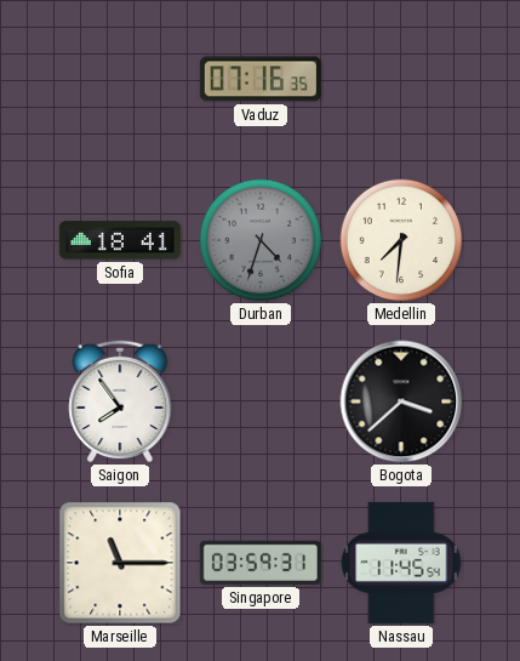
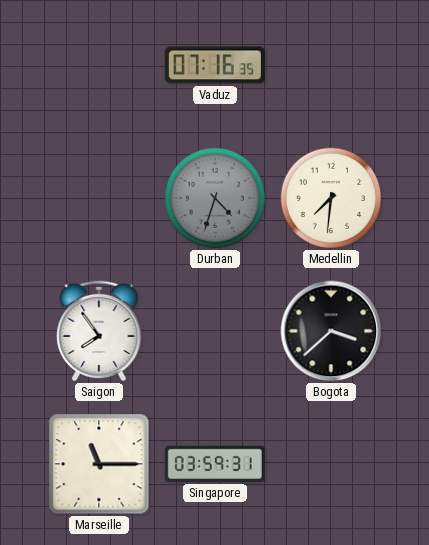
Sofia: 18:41 -> none
Nassau: 11:45 -> none
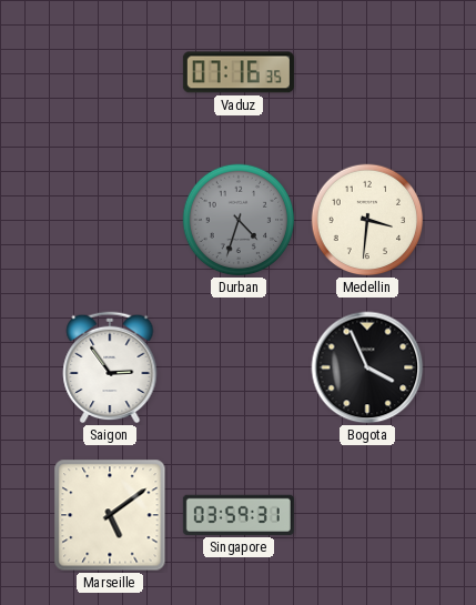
Medellin: 7:31 -> 3:31
Saigon: 7:54 -> 2:54
Bogota: 3:38 -> 3:56
Marseille: 11:15 -> 5:09
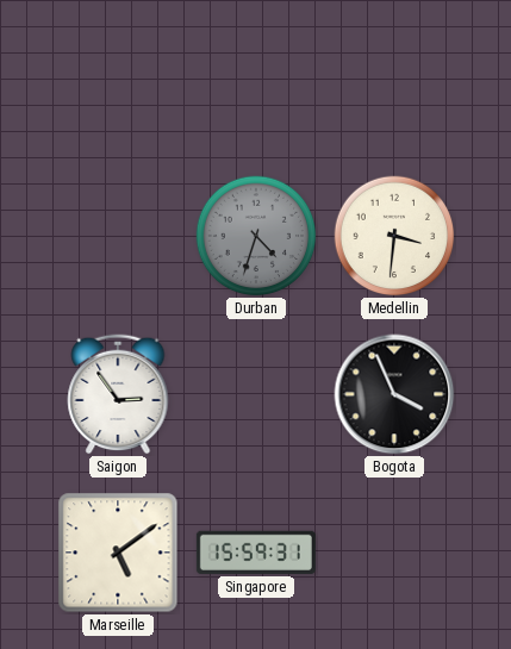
Vaduz: 07:16 -> none
Singapore: 03:59 -> 15:59
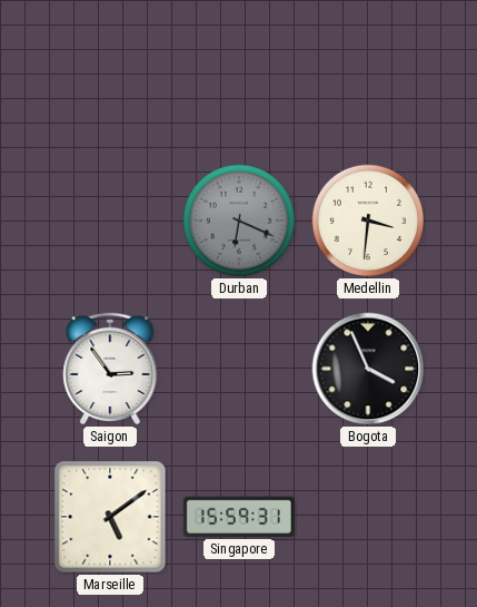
Durban: 4:33 -> 6:19
